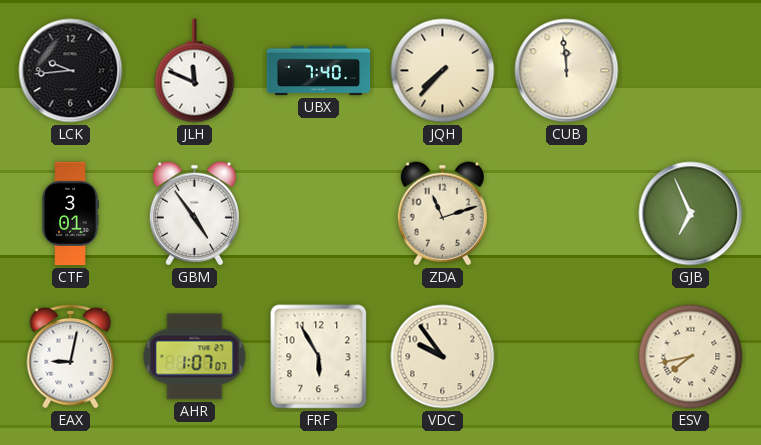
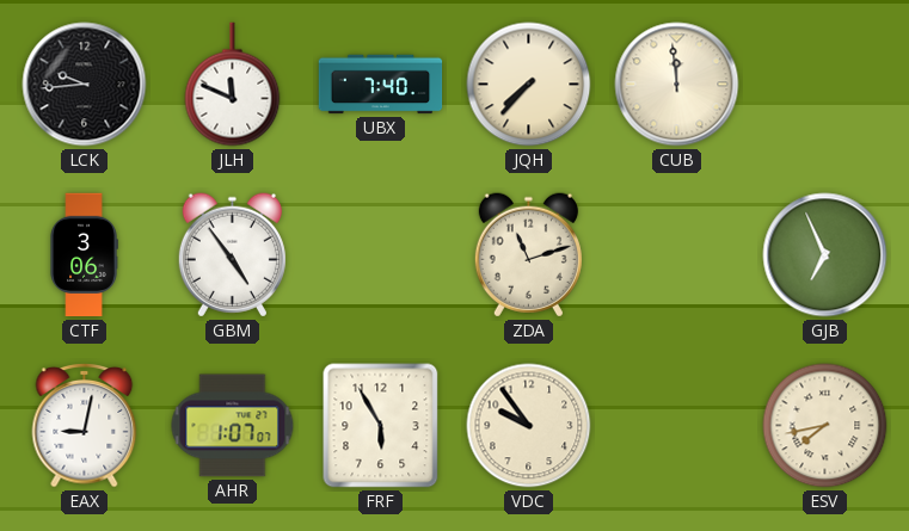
CTF: 3:01 -> 3:06
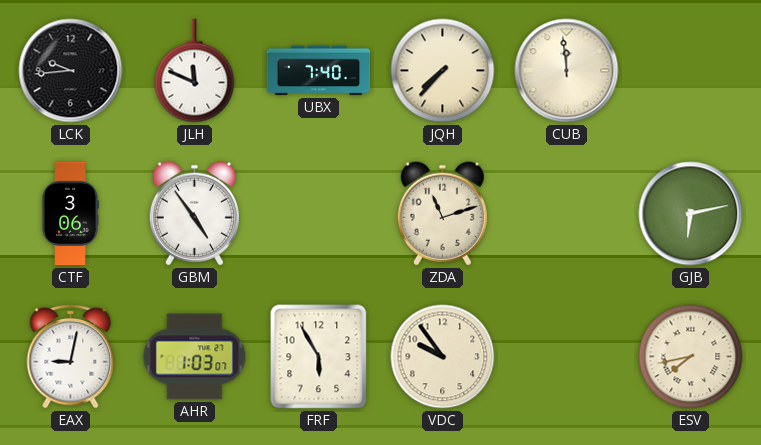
GJB: 6:56 -> 6:13
AHR: 1:07 -> 1:03
